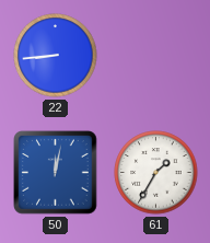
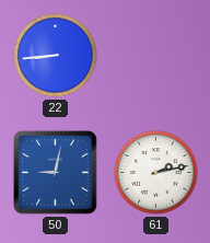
50: 12:02 -> 9:02
61: 1:35 -> 2:13
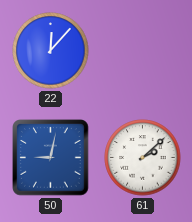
22: 8:44 -> 12:07
61: 2:13 -> 2:08
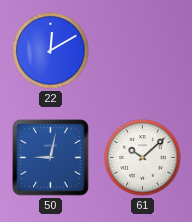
22: 12:07 -> 12:10
61: 2:08 -> 10:08
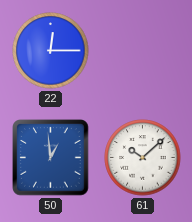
22: 12:10 -> 12:15
50: 9:02 -> 12:59
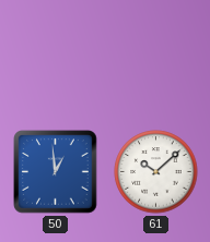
22: 12:15 -> none
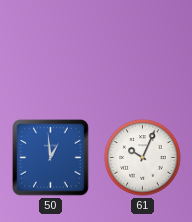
61: 10:08 -> 10:04
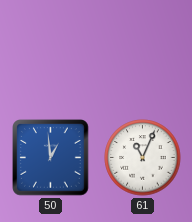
61: 10:04 -> 11:04
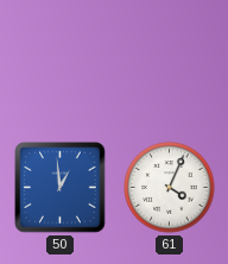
61: 11:04 -> 4:04
